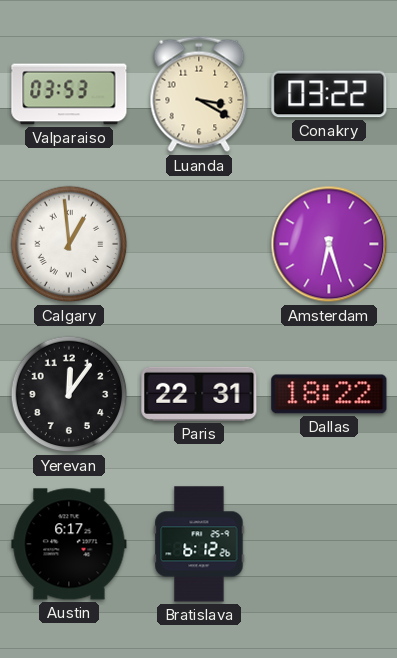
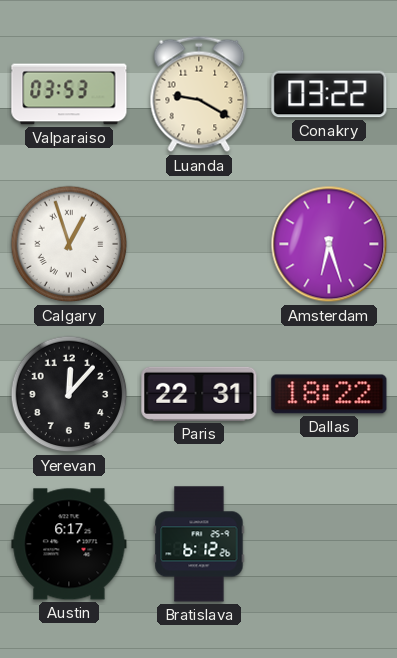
Luanda: 3:20 -> 9:20
Calgary: 12:59 -> 12:57
Yerevan: 12:06 -> 12:07
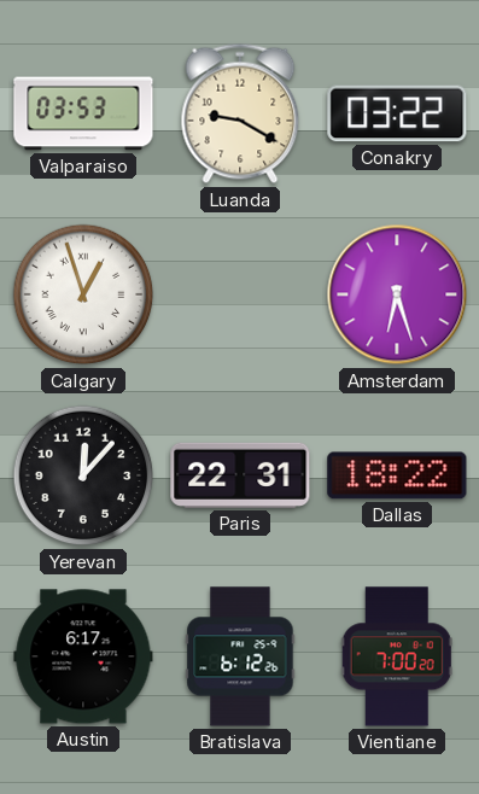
Vientiane: none -> 7:00
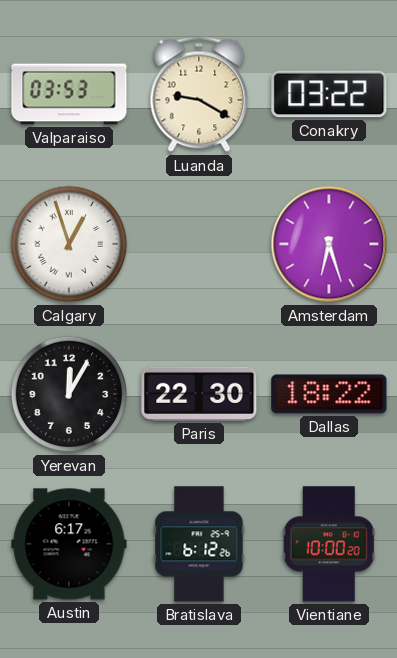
Yerevan: 12:07 -> 12:05
Paris: 22:31 -> 22:30
Vientiane: 7:00 -> 10:00
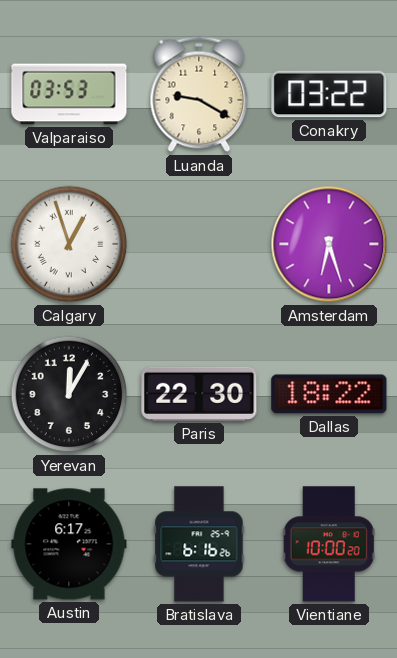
Bratislava: 6:12 -> 6:16
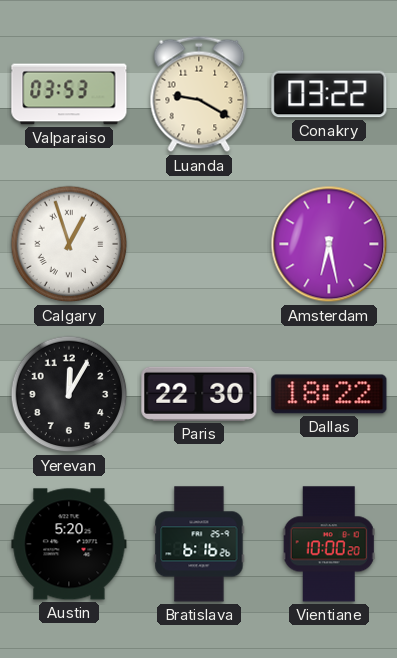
Amsterdam: 6:27 -> 6:28
Austin: 6:17 -> 5:20
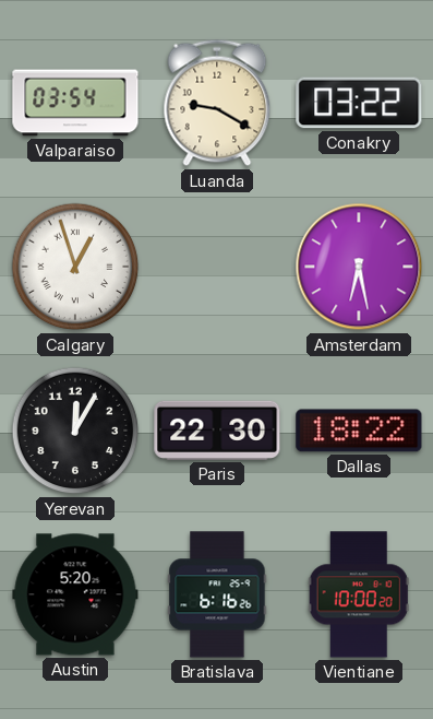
Valparaiso: 03:53 -> 03:54
